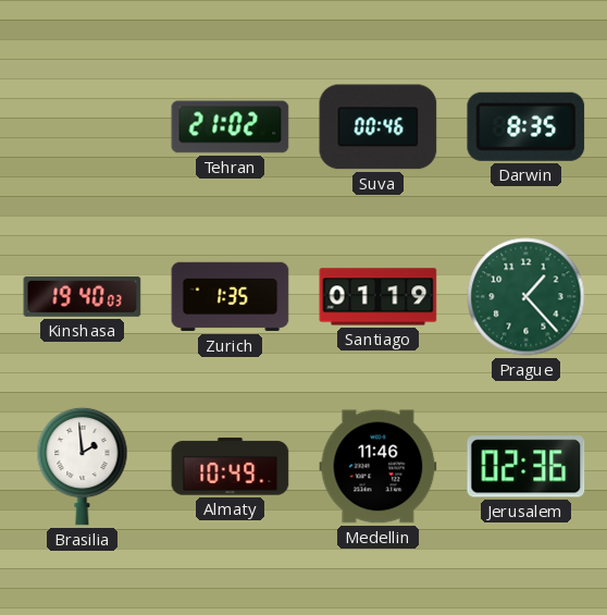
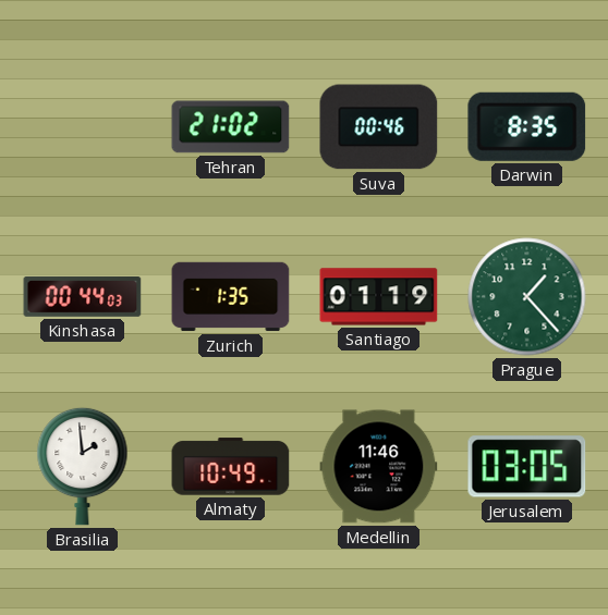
Kinshasa: 19:40 -> 00:44
Jerusalem: 02:36 -> 03:05
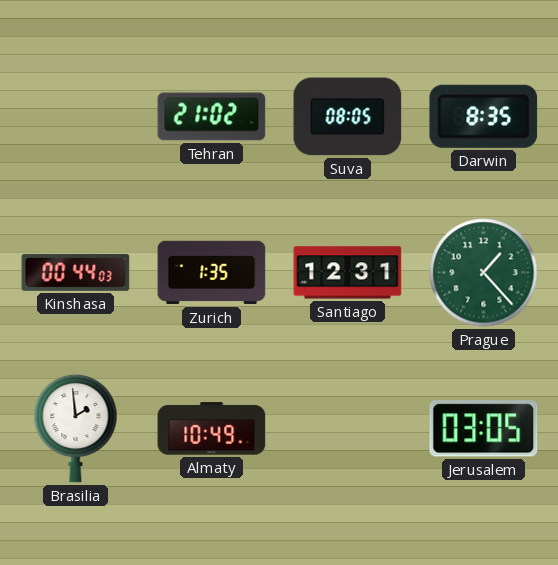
Suva: 00:46 -> 08:05
Santiago: 01:19 -> 12:31
Medellin: 11:46 -> none
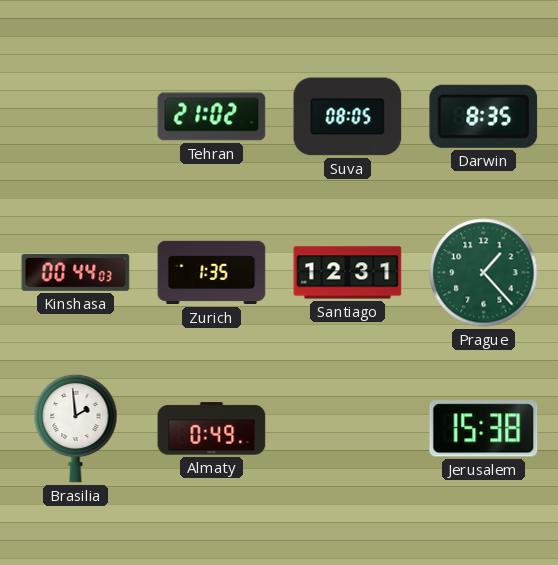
Almaty: 10:49 -> 0:49
Jerusalem: 03:05 -> 15:38
